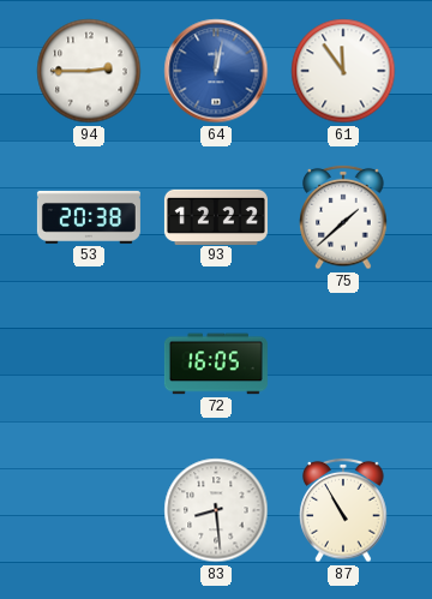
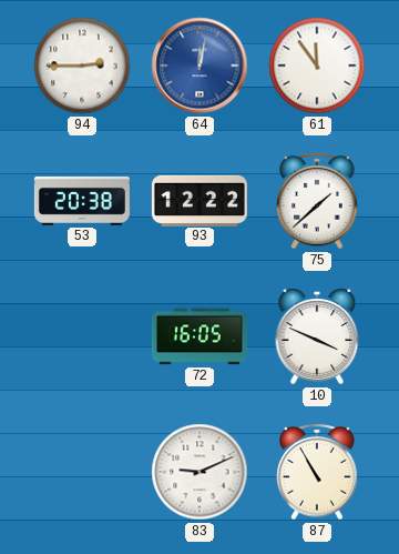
10: none -> 3:49
83: 8:29 -> 9:11
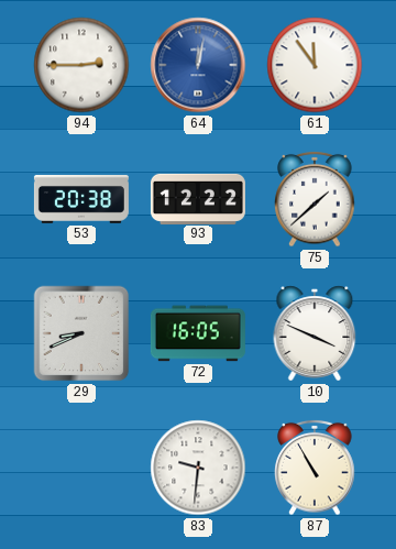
29: none -> 8:41
83: 9:11 -> 9:31
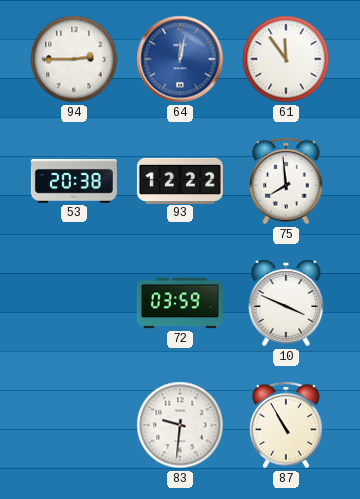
75: 1:38 -> 7:59
29: 8:41 -> none
72: 16:05 -> 03:59
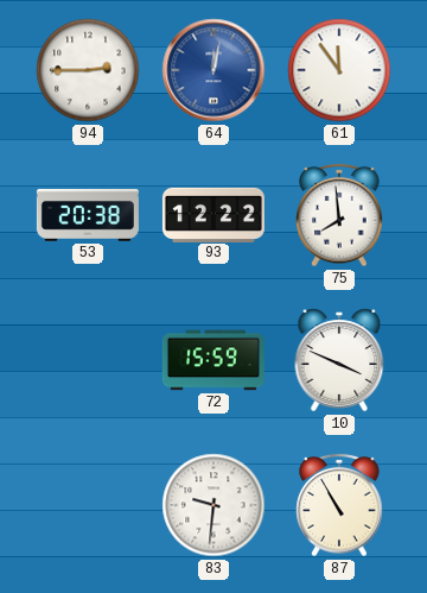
72: 03:59 -> 15:59
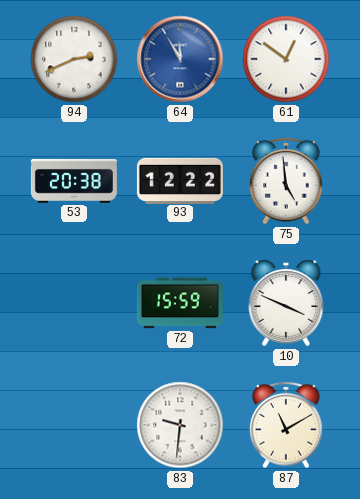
94: 2:45 -> 2:41
64: 12:02 -> 11:55
61: 11:54 -> 12:51
75: 7:59 -> 4:59
87: 10:55 -> 11:10
